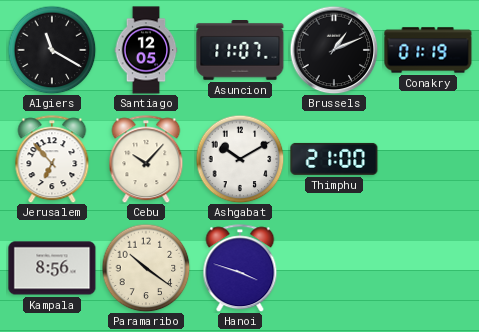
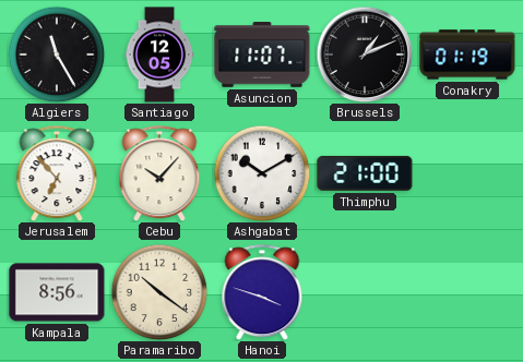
Algiers: 11:20 -> 11:25
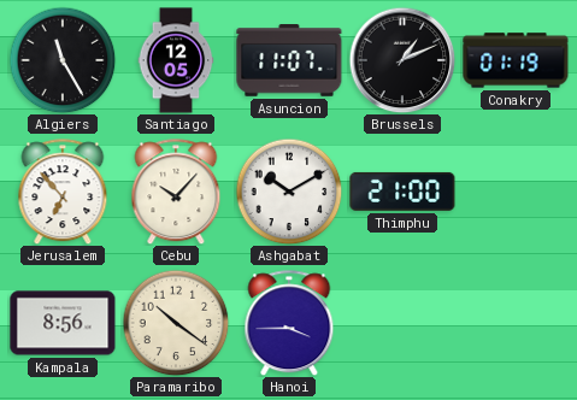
Hanoi: 3:48 -> 3:45
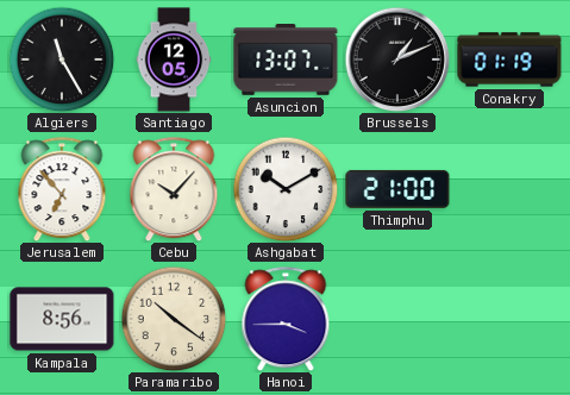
Asuncion: 11:07 -> 13:07
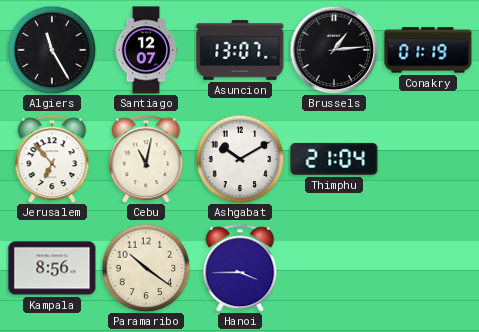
Santiago: 12:05 -> 12:07
Brussels: 1:11 -> 1:14
Cebu: 10:07 -> 11:02
Thimphu: 21:00 -> 21:04
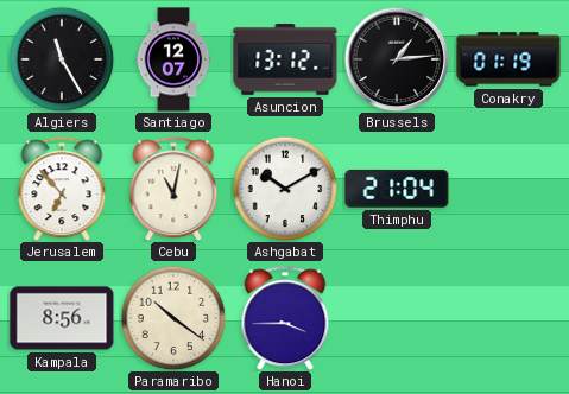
Asuncion: 13:07 -> 13:12
